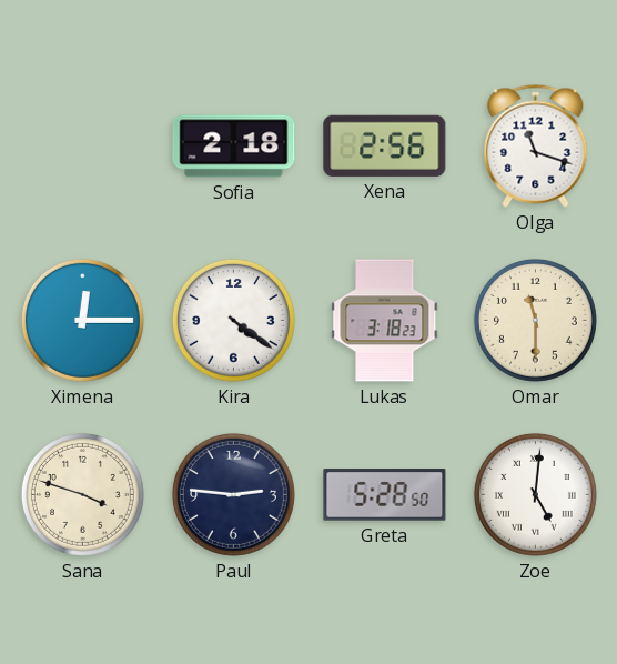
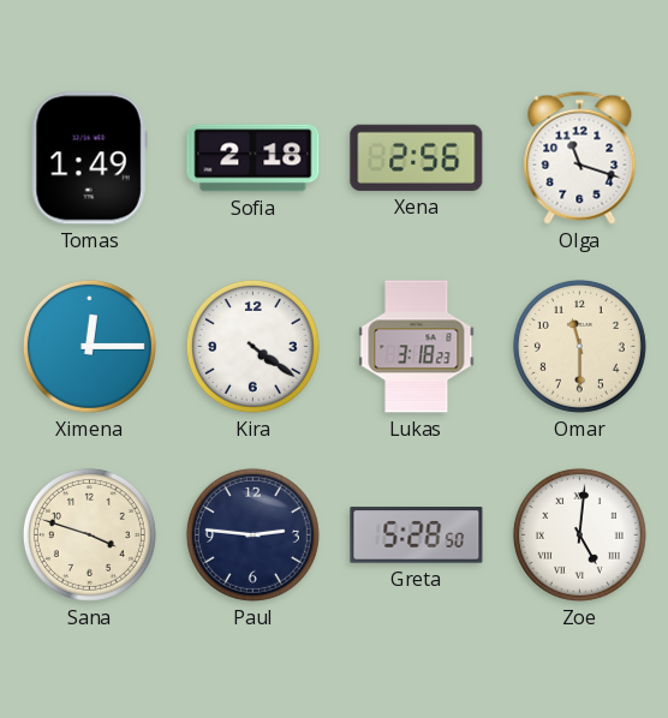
Tomas: none -> 1:49
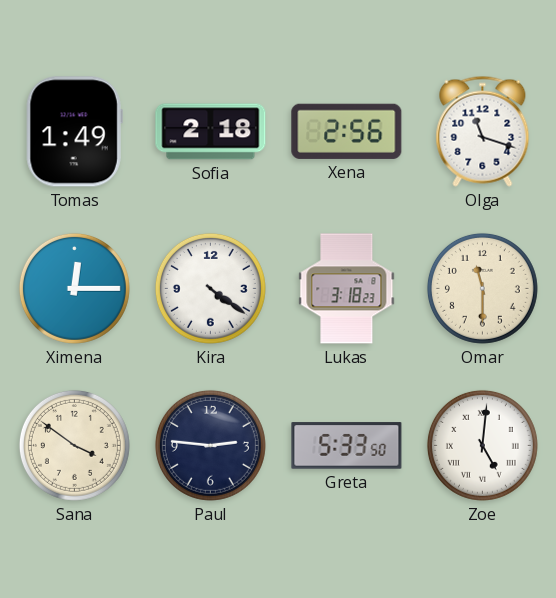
Sana: 3:48 -> 3:51
Greta: 5:28 -> 5:33
